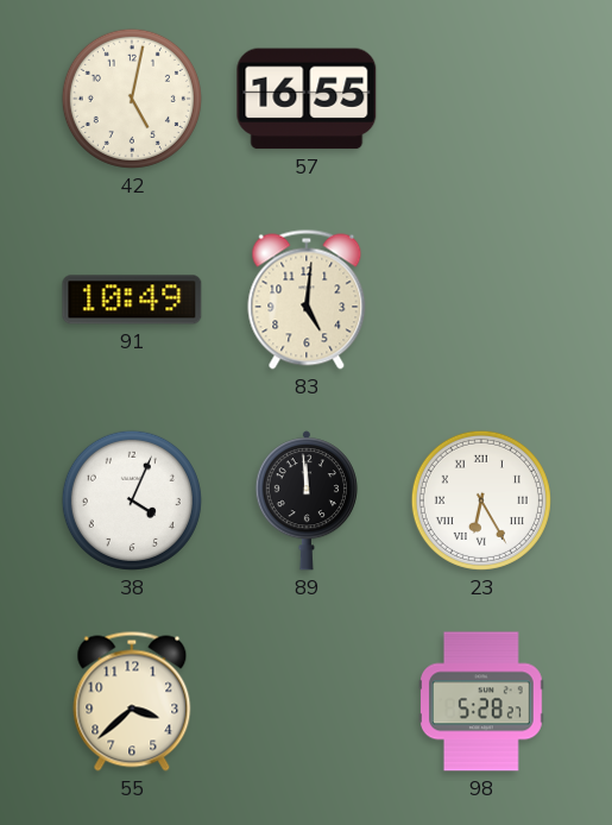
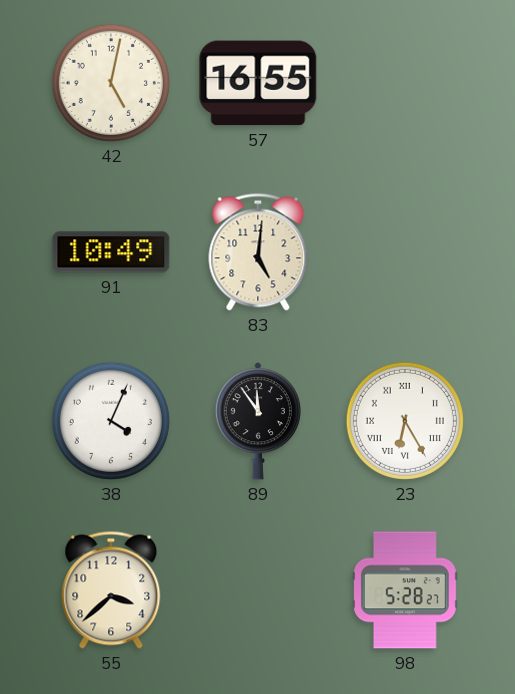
89: 11:59 -> 11:54
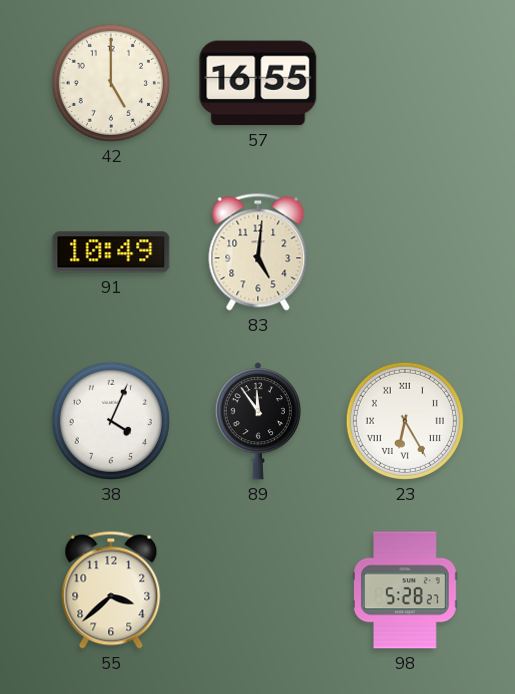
42: 5:02 -> 5:00
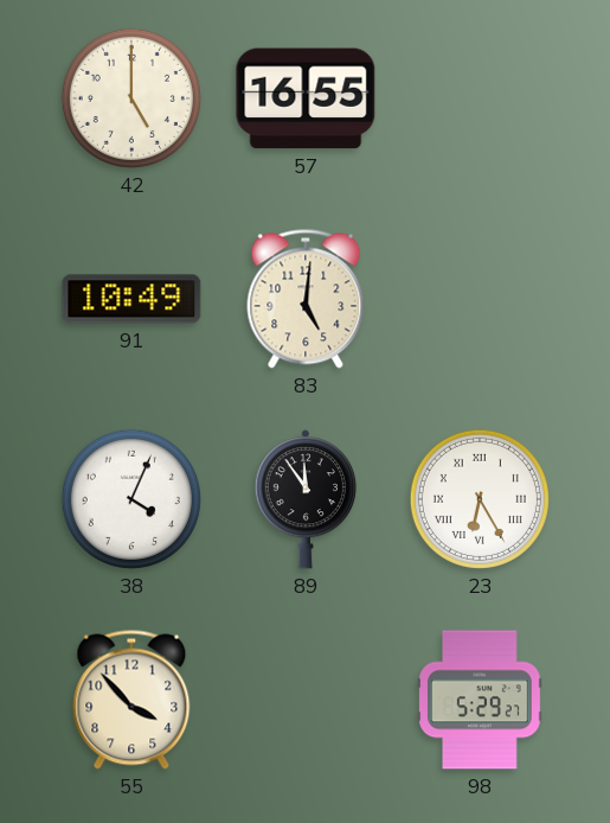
55: 3:38 -> 3:53
98: 5:28 -> 5:29
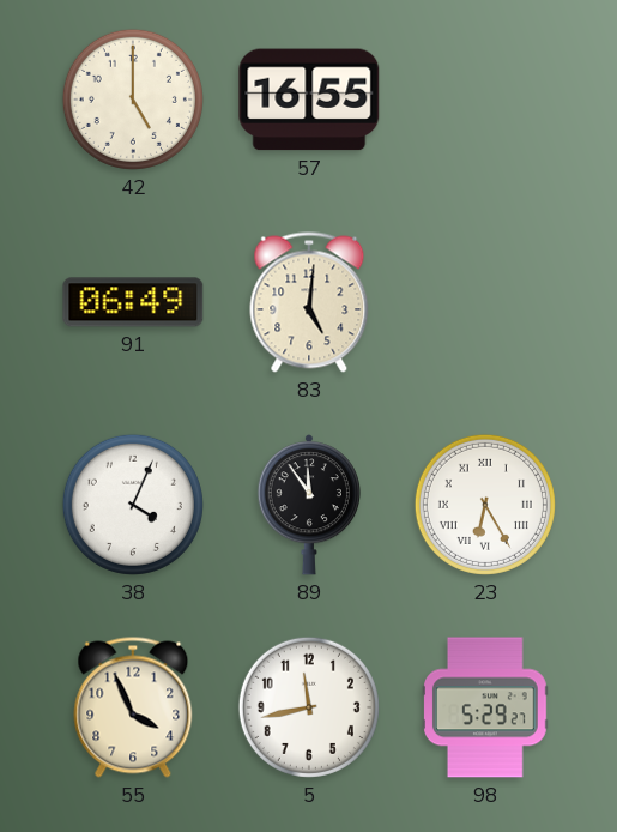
91: 10:49 -> 06:49
55: 3:53 -> 3:56
5: none -> 11:43
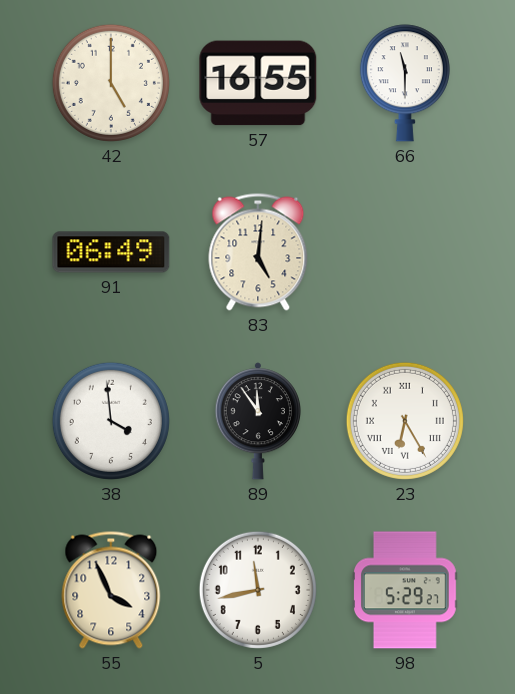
66: none -> 11:30
38: 4:04 -> 3:59
